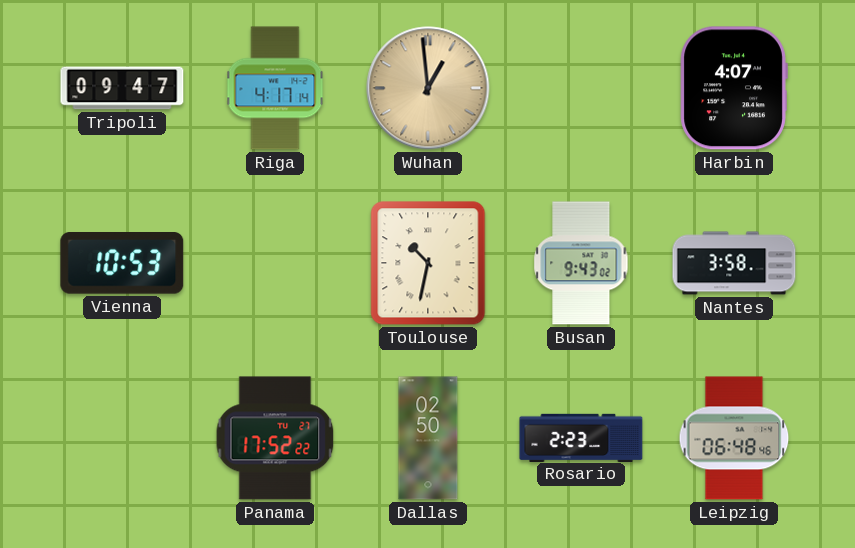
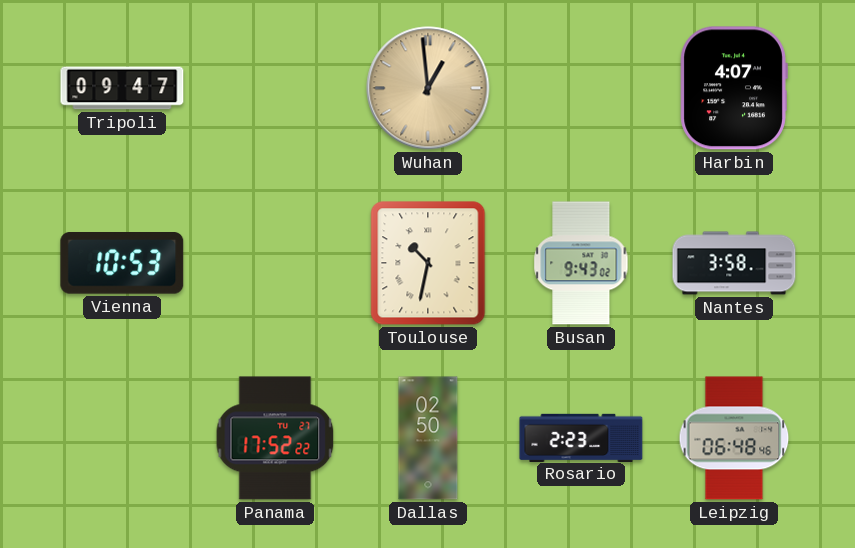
Riga: 4:17 -> none
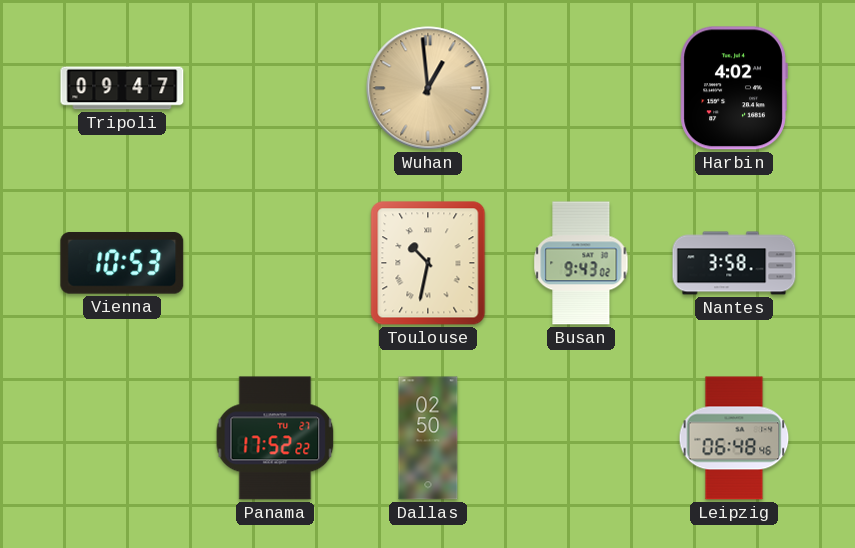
Harbin: 4:07 -> 4:02
Rosario: 2:23 -> none
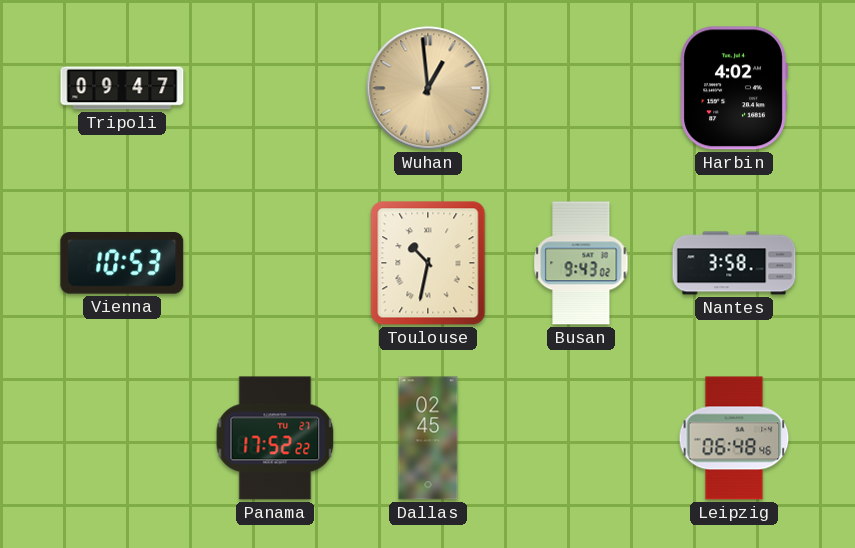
Dallas: 02:50 -> 02:45
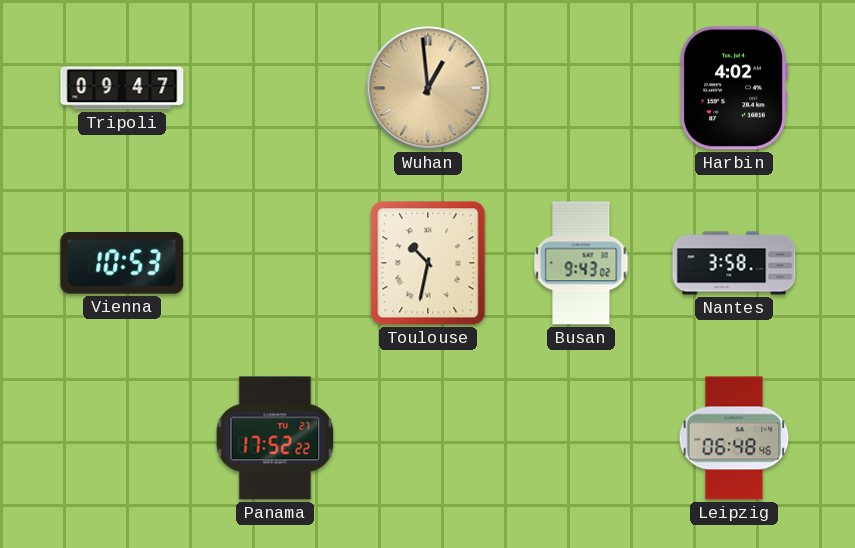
Dallas: 02:45 -> none
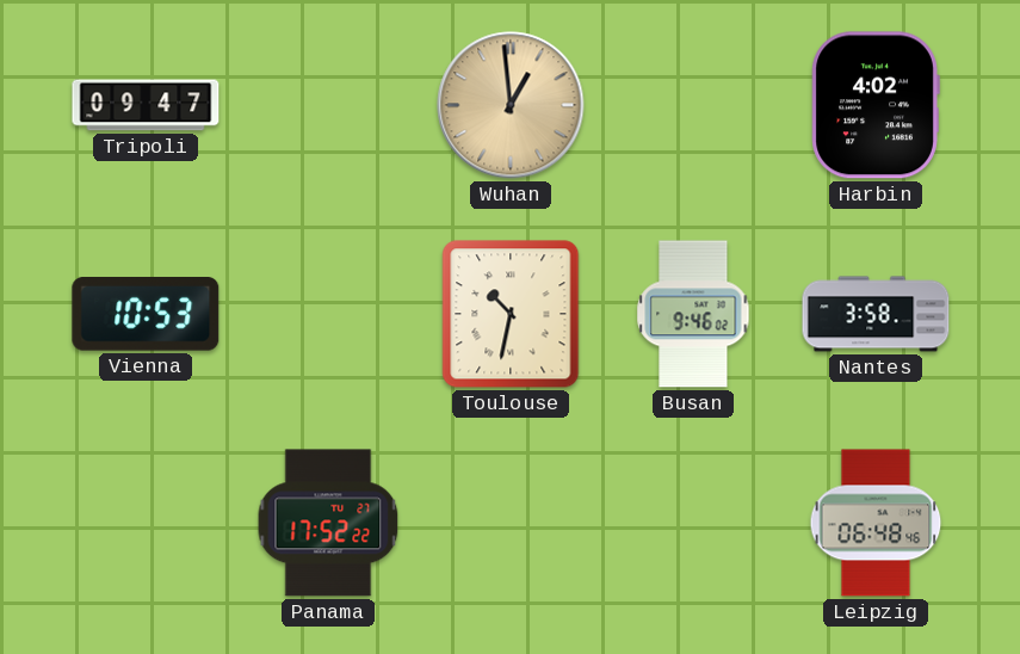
Busan: 9:43 -> 9:46
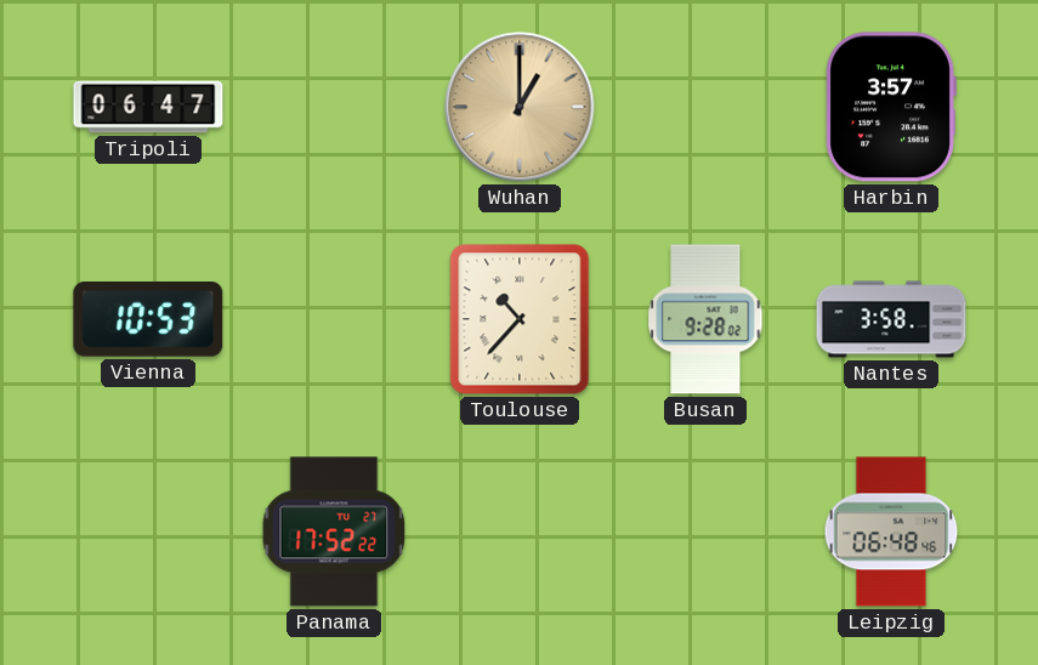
Tripoli: 09:47 -> 06:47
Wuhan: 12:59 -> 1:00
Harbin: 4:02 -> 3:57
Toulouse: 10:32 -> 10:37
Busan: 9:46 -> 9:28
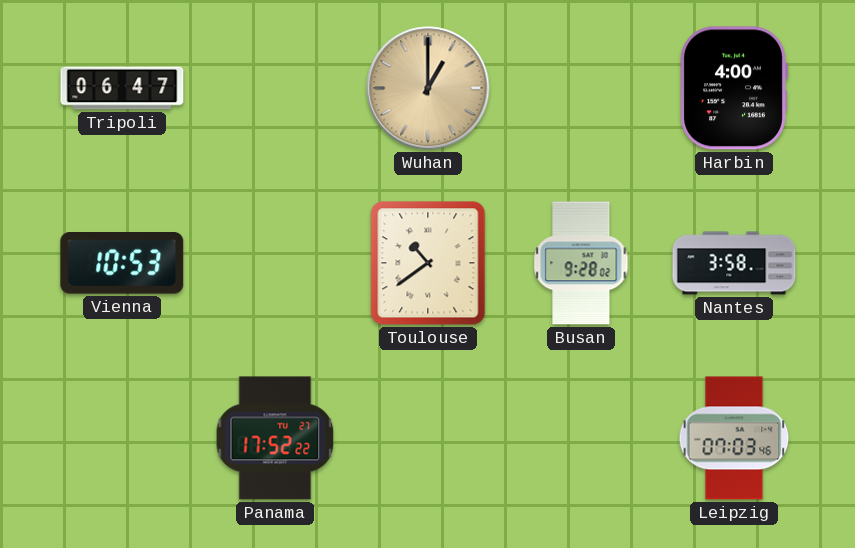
Harbin: 3:57 -> 4:00
Toulouse: 10:37 -> 10:39
Leipzig: 06:48 -> 07:03
